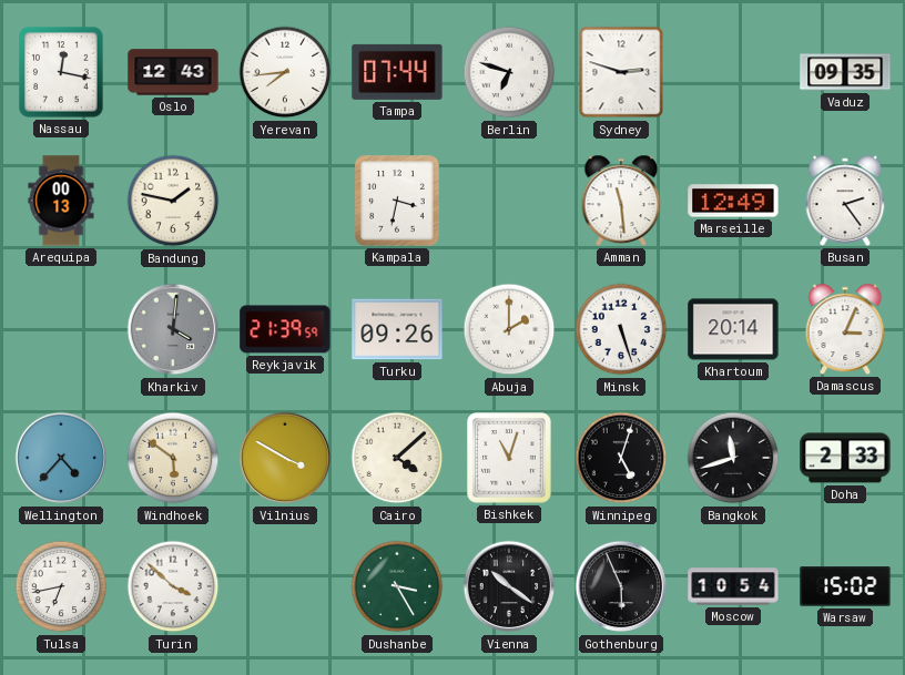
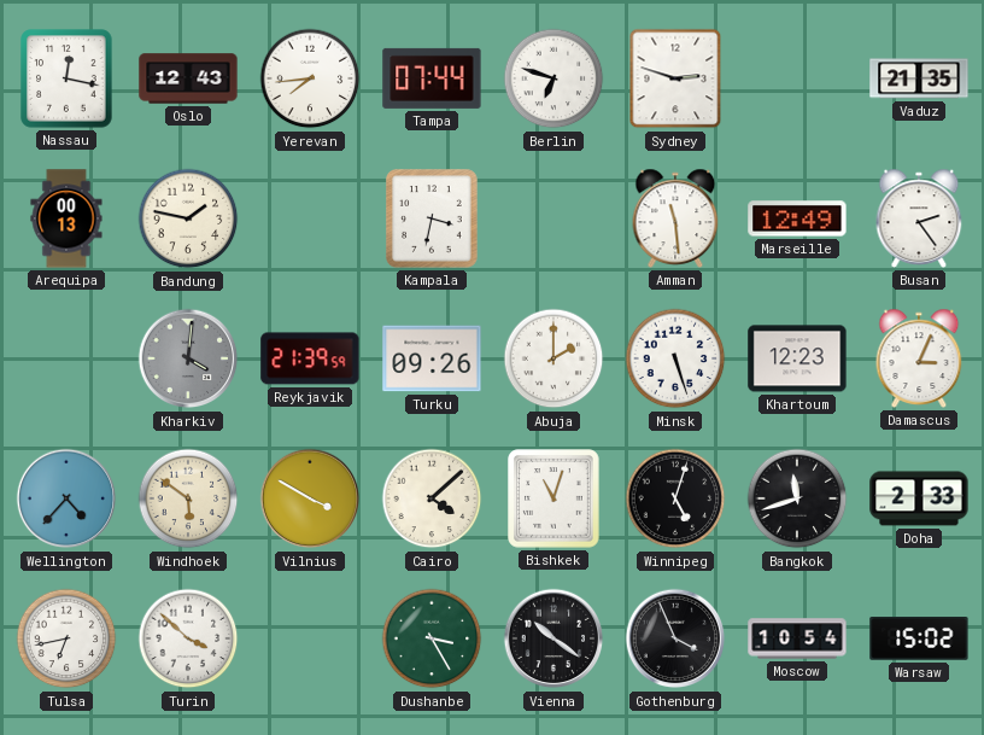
Vaduz: 09:35 -> 21:35
Khartoum: 20:14 -> 12:23
Gothenburg: 5:56 -> 3:56
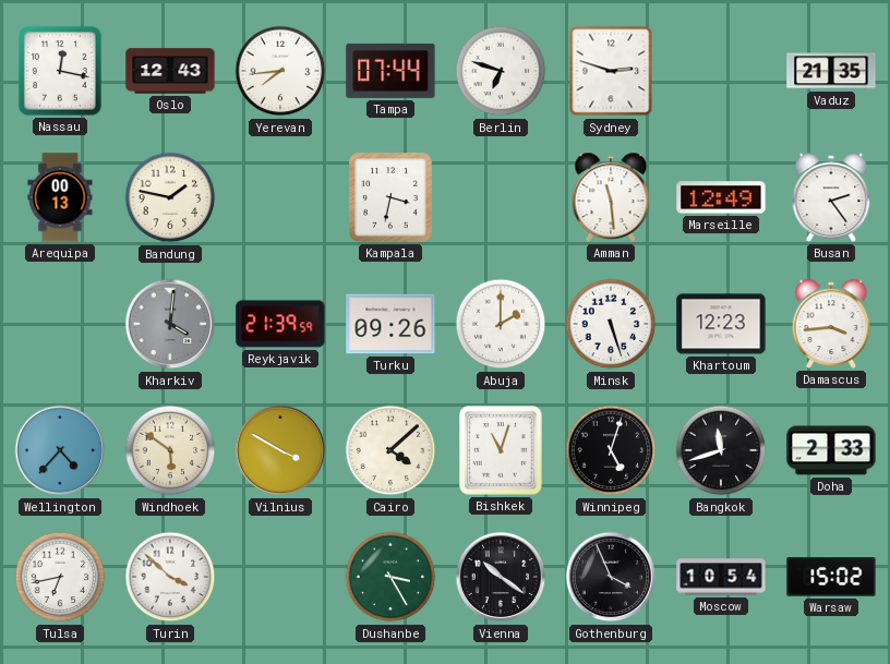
Damascus: 3:04 -> 3:44
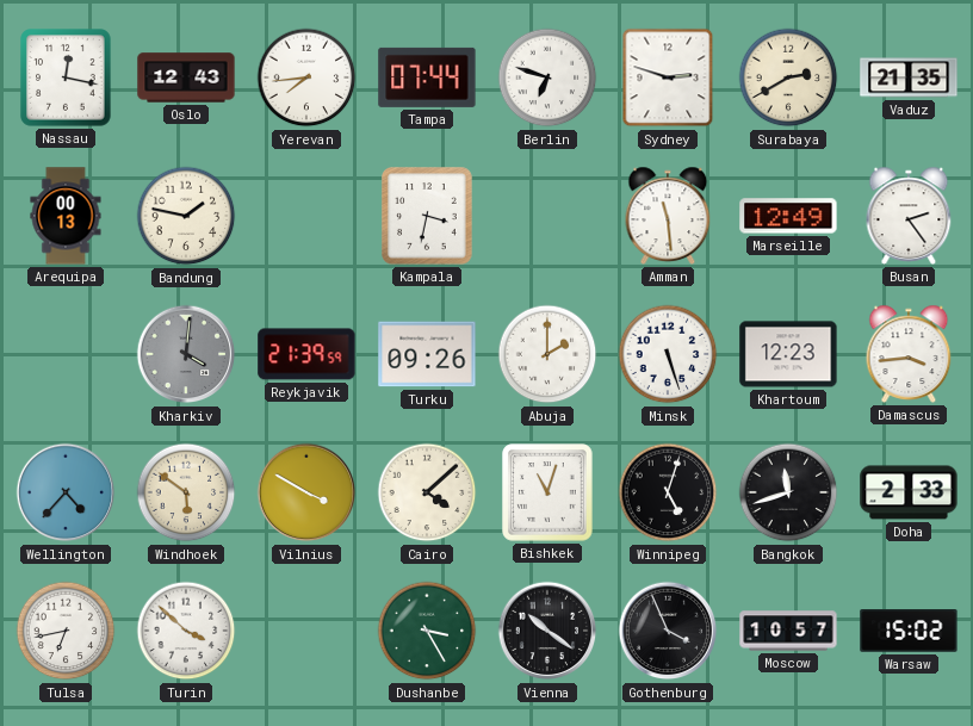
Surabaya: none -> 2:40
Moscow: 10:54 -> 10:57
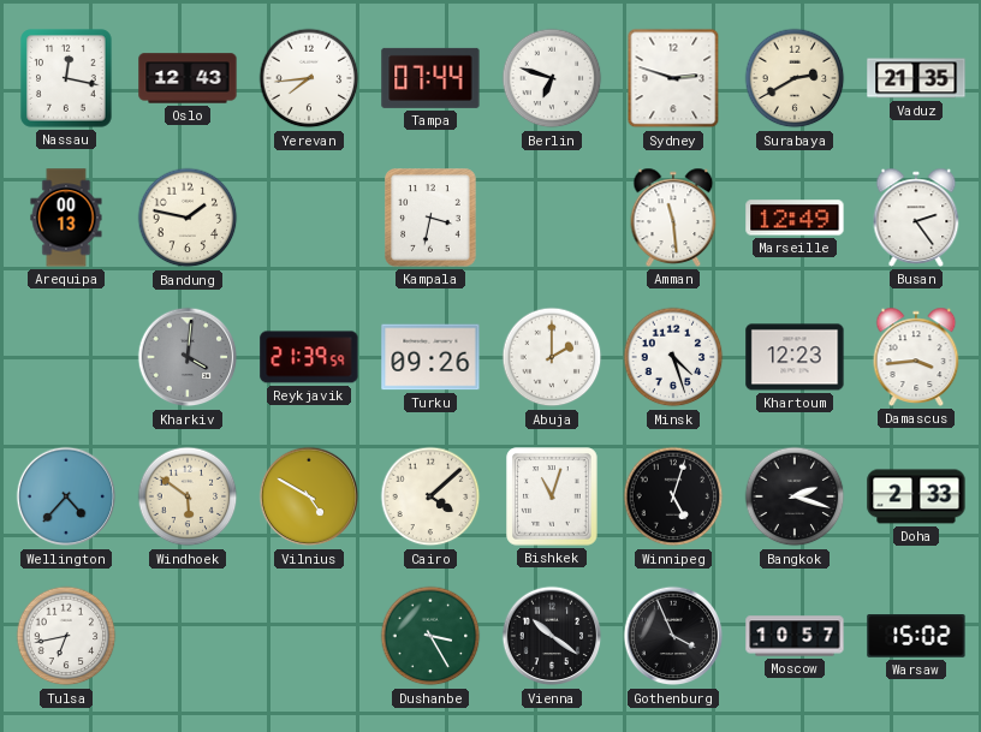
Minsk: 5:27 -> 4:27
Vilnius: 3:50 -> 4:50
Bangkok: 11:42 -> 2:18
Turin: 3:52 -> none
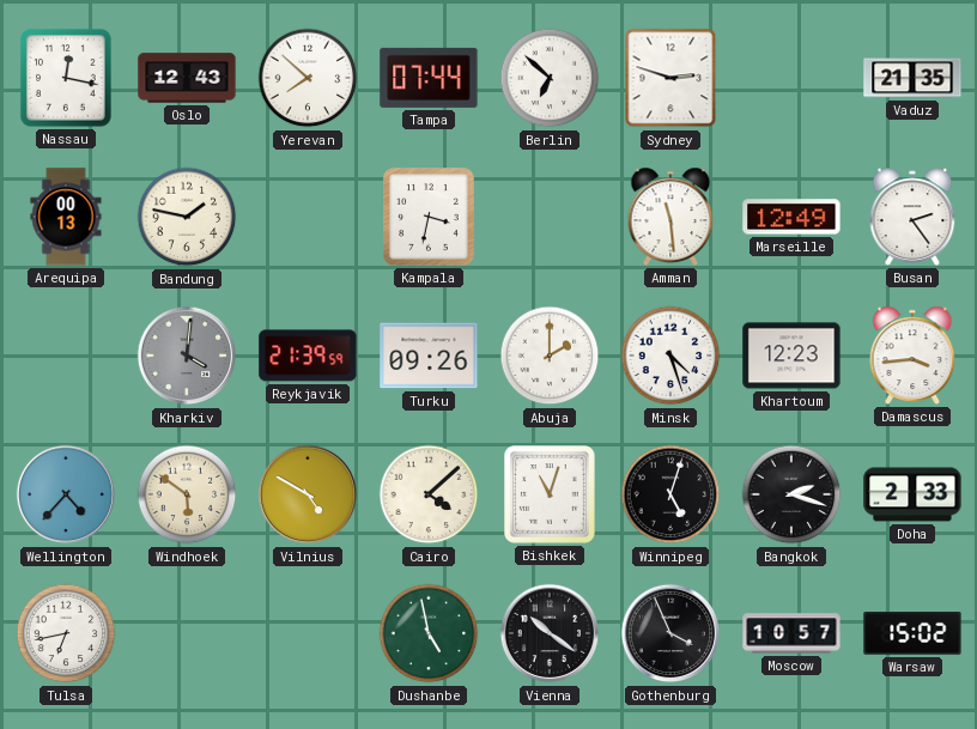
Yerevan: 7:44 -> 7:52
Berlin: 6:48 -> 6:52
Surabaya: 2:40 -> none
Dushanbe: 3:25 -> 4:58
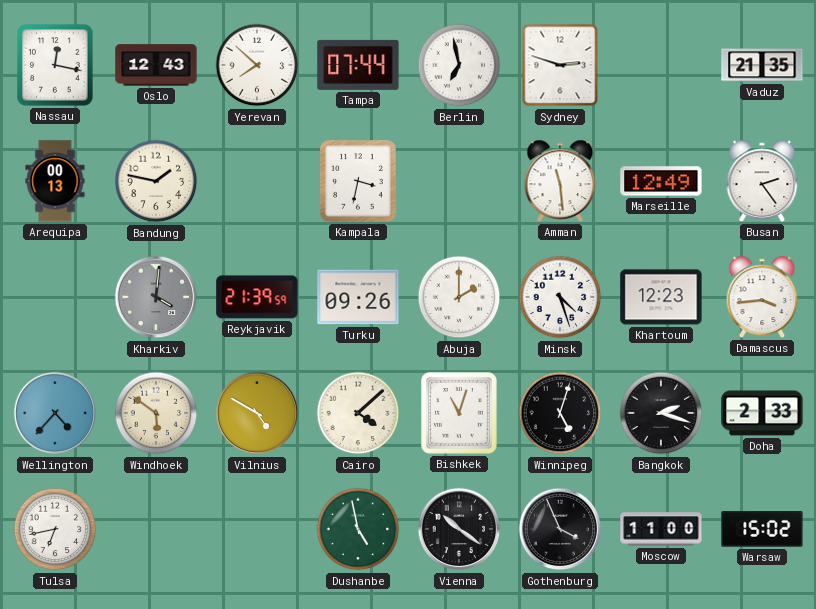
Berlin: 6:52 -> 6:58
Moscow: 10:57 -> 11:00
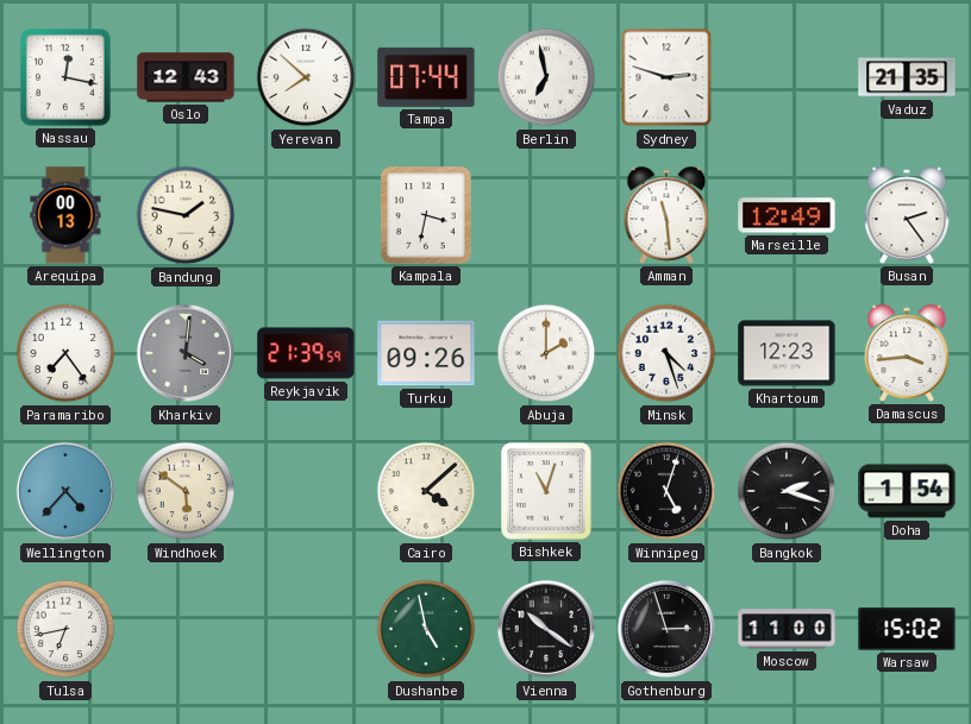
Paramaribo: none -> 7:24
Vilnius: 4:50 -> none
Doha: 2:33 -> 1:54
Gothenburg: 3:56 -> 2:57
